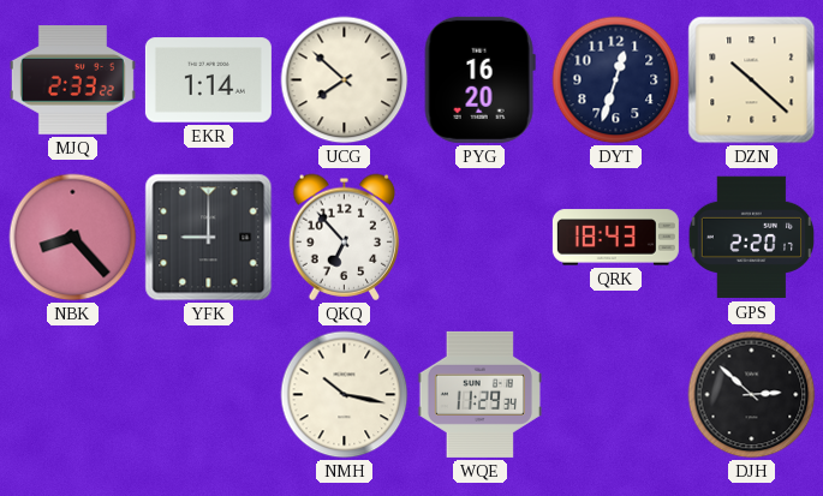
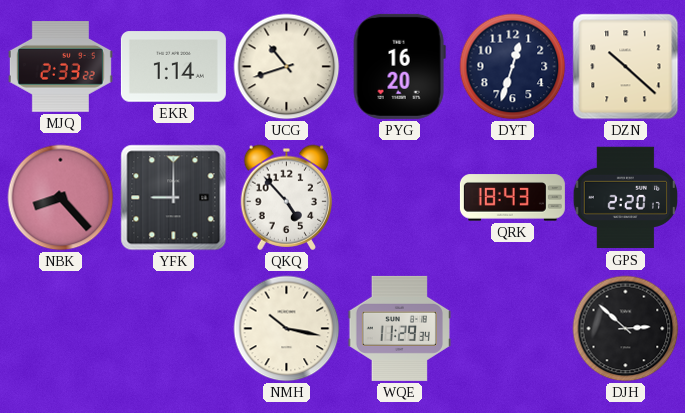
UCG: 7:52 -> 10:42
QKQ: 6:53 -> 4:53
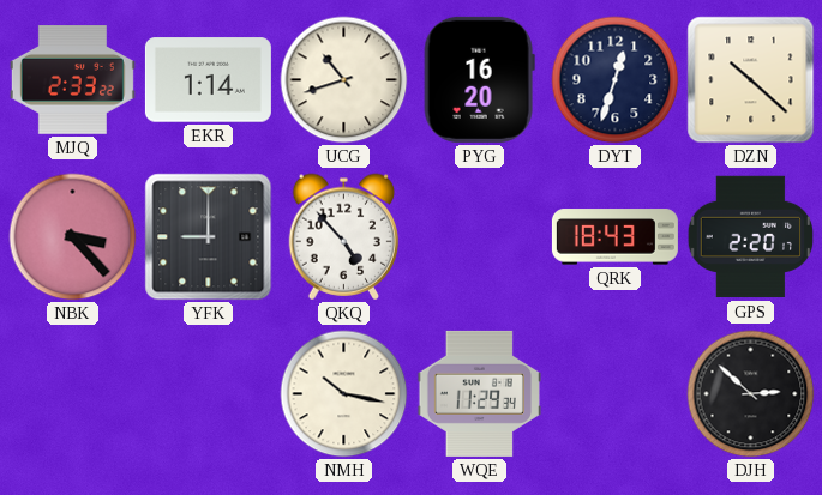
NBK: 8:23 -> 3:23
